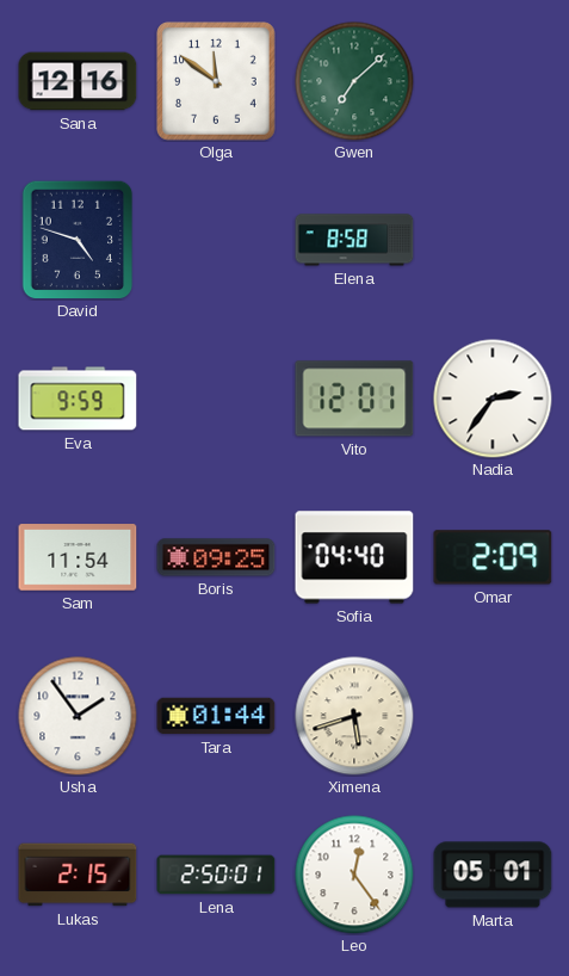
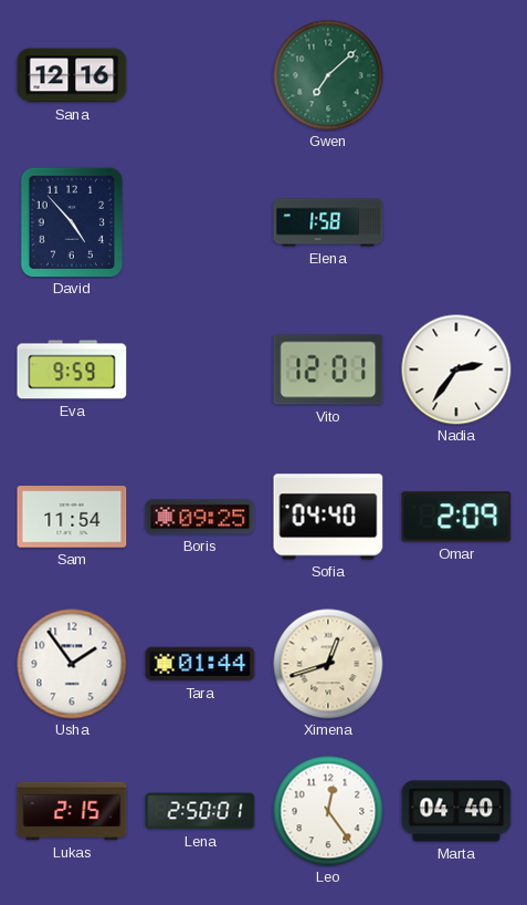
Olga: 11:51 -> none
David: 4:48 -> 4:53
Elena: 8:58 -> 1:58
Ximena: 5:42 -> 12:42
Marta: 05:01 -> 04:40
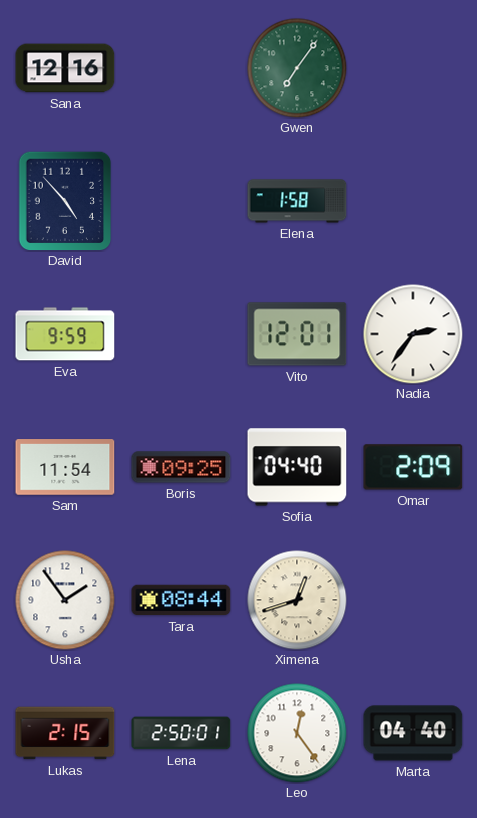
Gwen: 7:08 -> 7:06
Tara: 01:44 -> 08:44
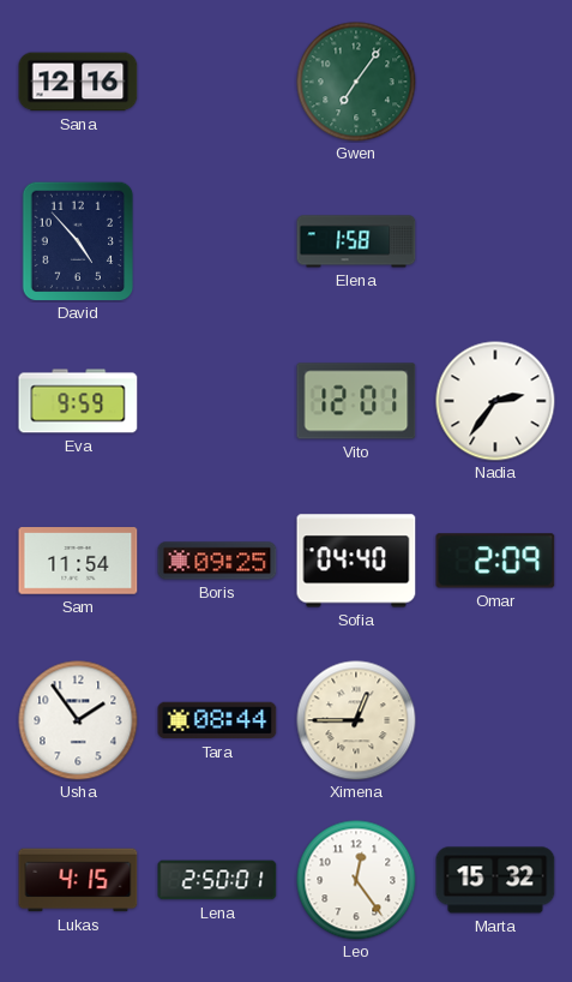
Ximena: 12:42 -> 12:45
Lukas: 2:15 -> 4:15
Marta: 04:40 -> 15:32
